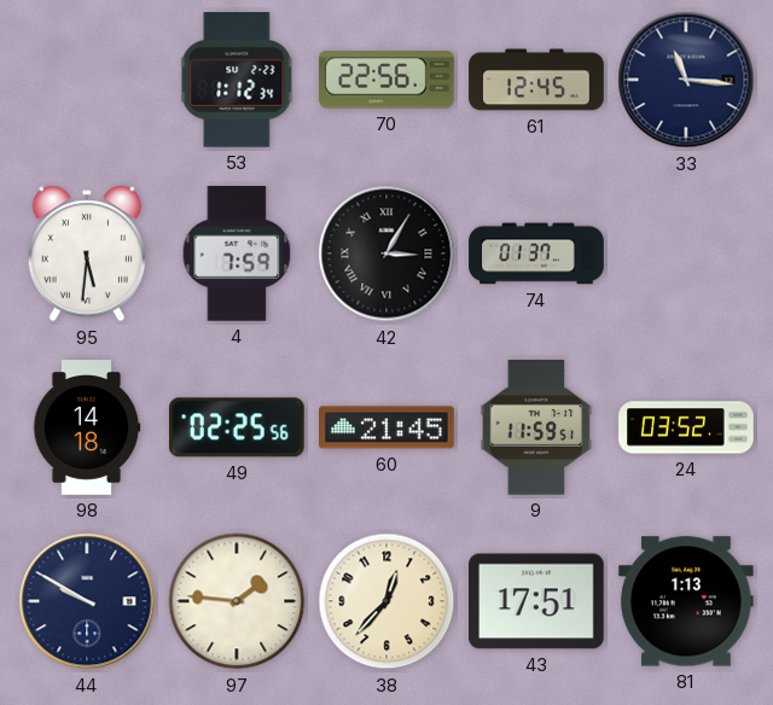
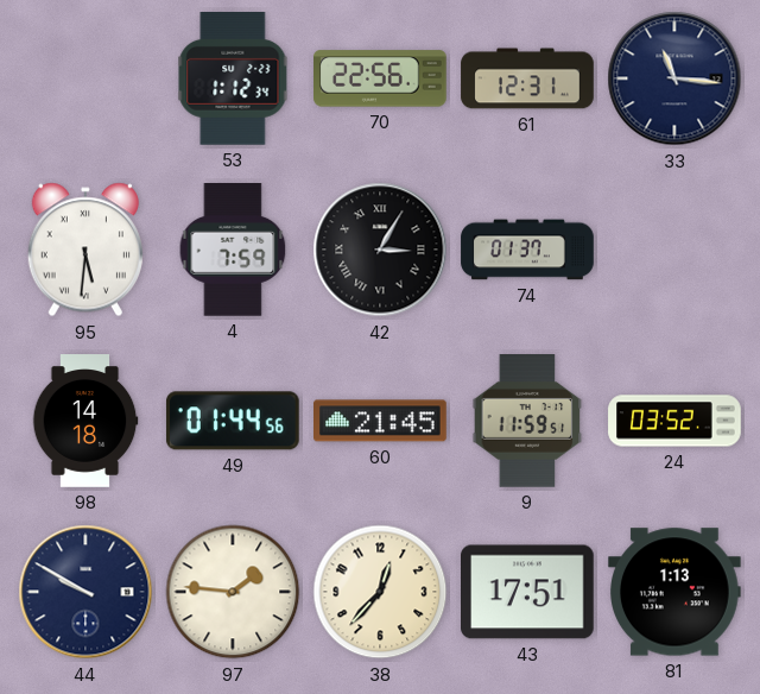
61: 12:45 -> 12:31
49: 02:25 -> 01:44
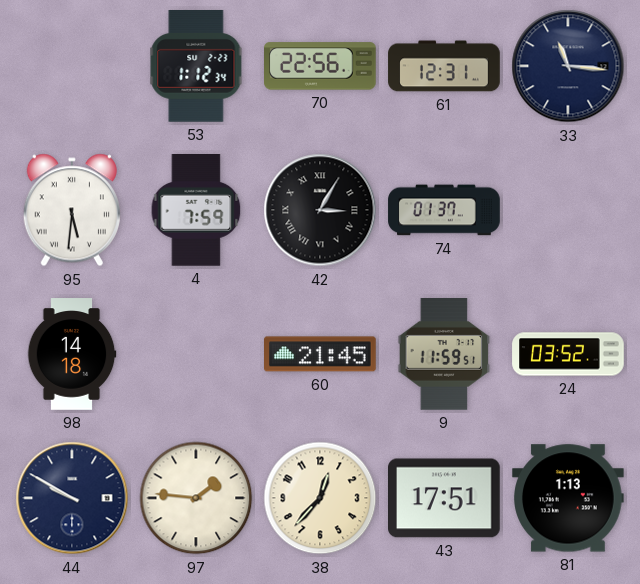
49: 01:44 -> none
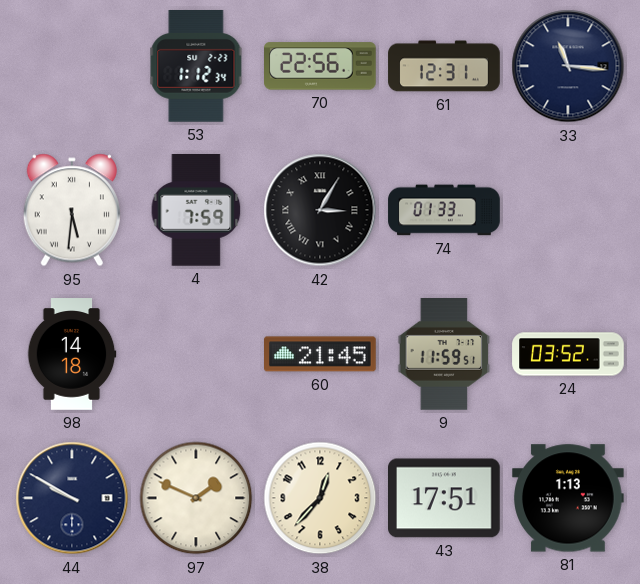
74: 01:37 -> 01:33
97: 1:46 -> 1:49
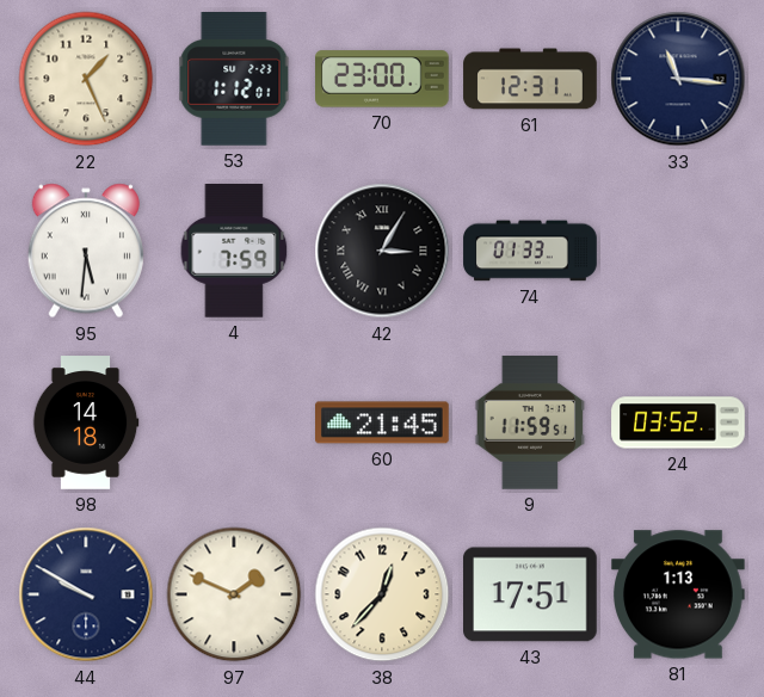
22: none -> 1:26
53: 1:12:34 -> 1:12:01
70: 22:56 -> 23:00
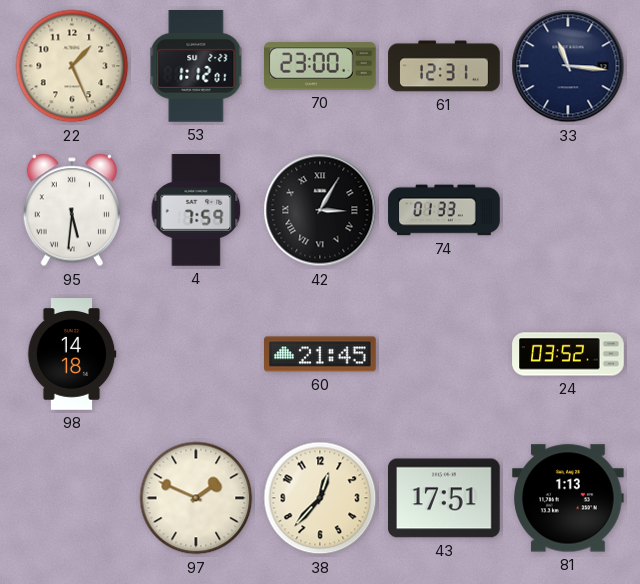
9: 11:59 -> none
44: 9:50 -> none
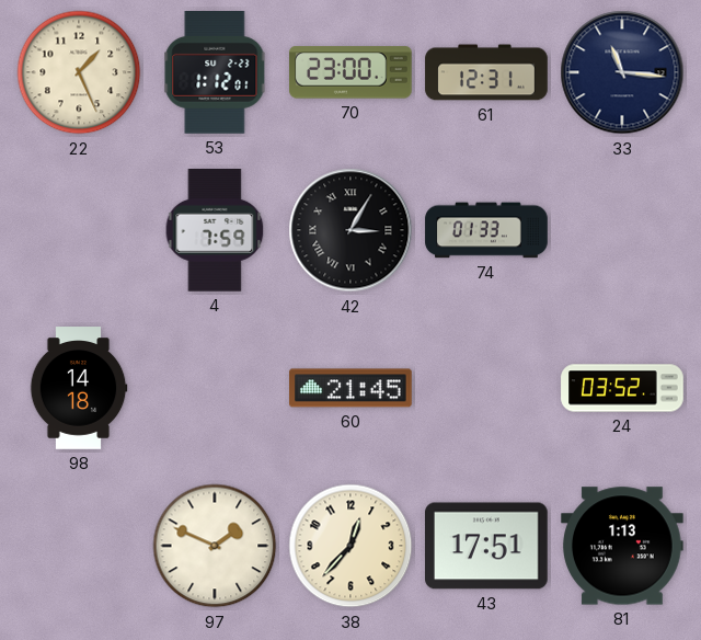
95: 5:31 -> none
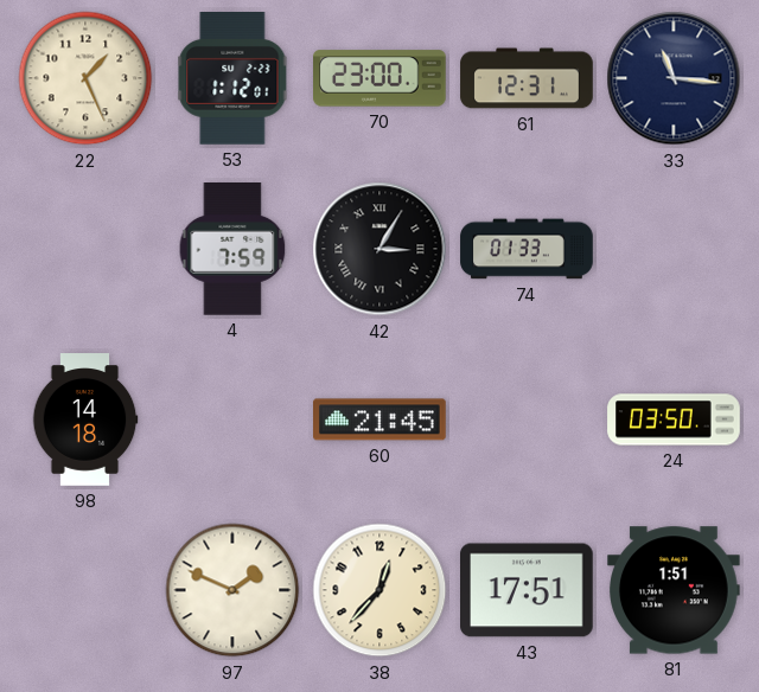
24: 03:52 -> 03:50
81: 1:13 -> 1:51
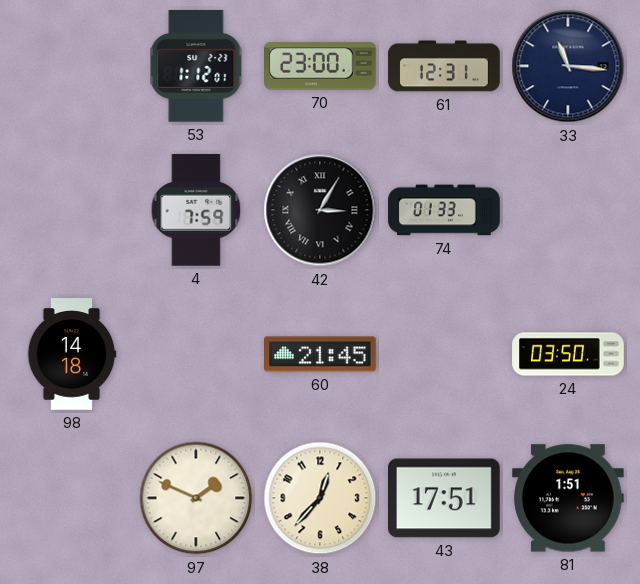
22: 1:26 -> none
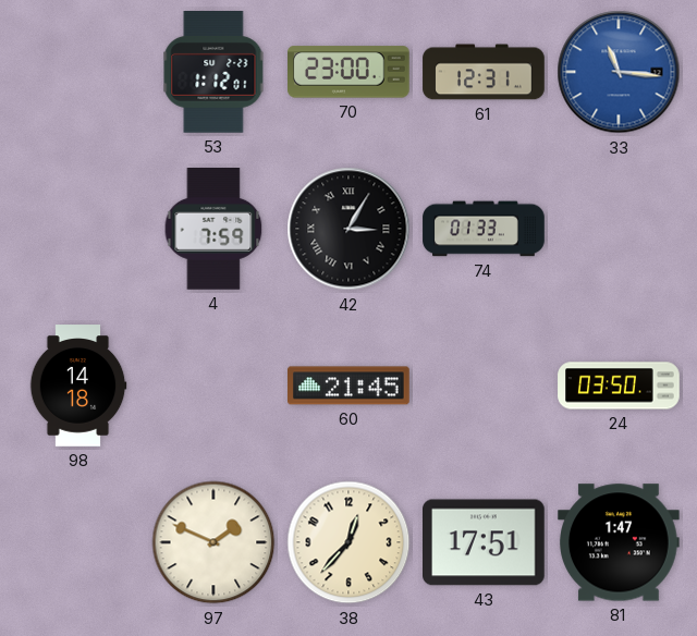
33 dial: navy -> blue
81: 1:51 -> 1:47
